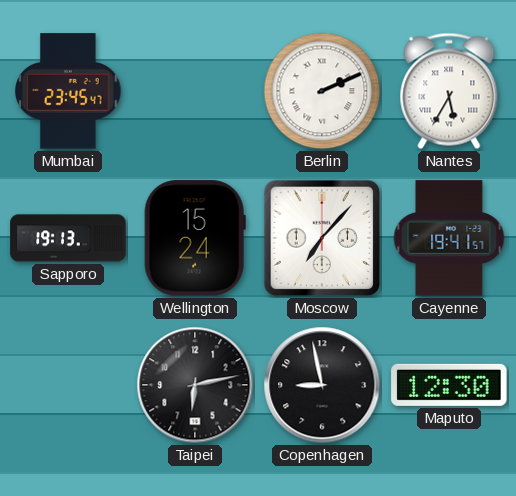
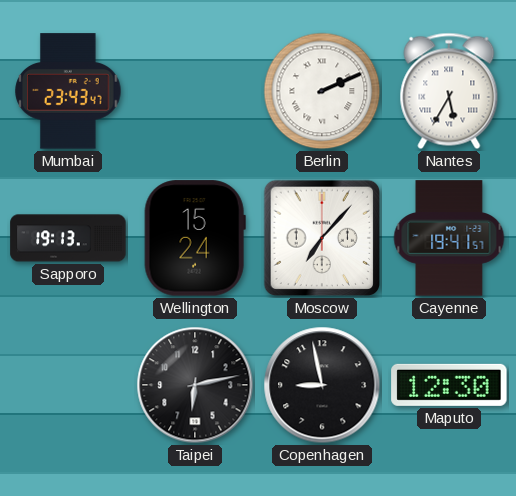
Mumbai: 23:45 -> 23:43
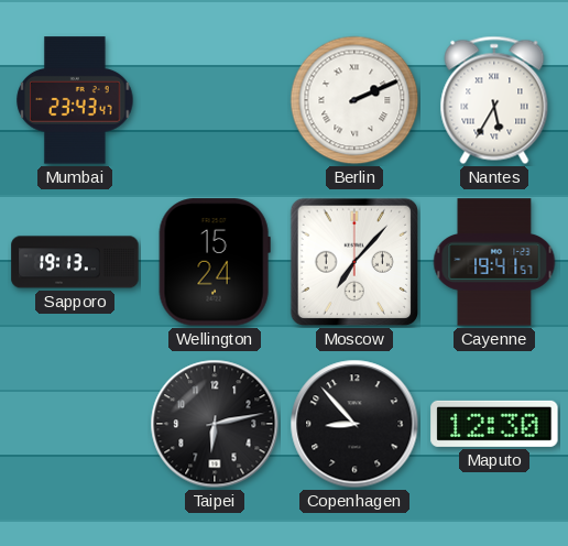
Copenhagen: 8:58 -> 8:53
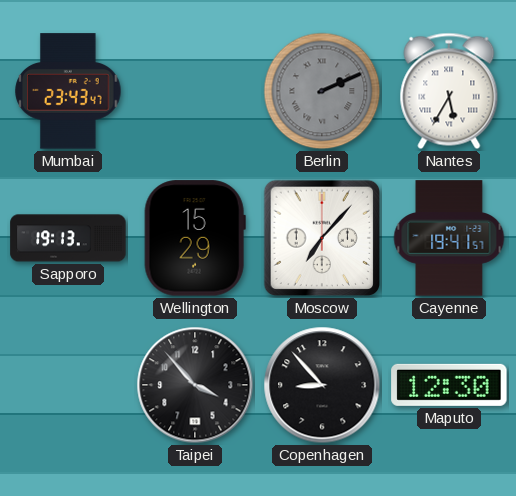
Berlin dial: white -> grey
Wellington: 15:24 -> 15:29
Taipei: 6:13 -> 3:53
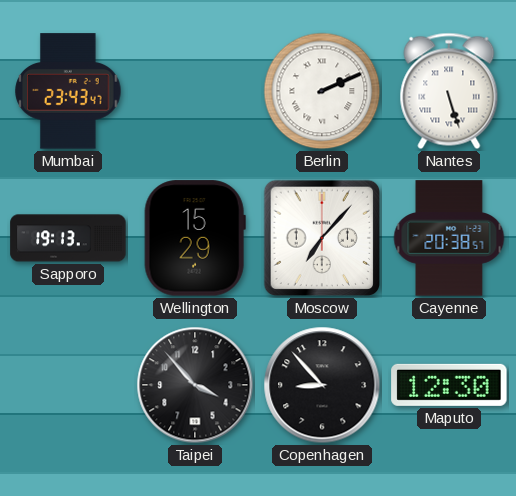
Berlin dial: grey -> white
Nantes: 5:35 -> 5:27
Cayenne: 19:41 -> 20:38
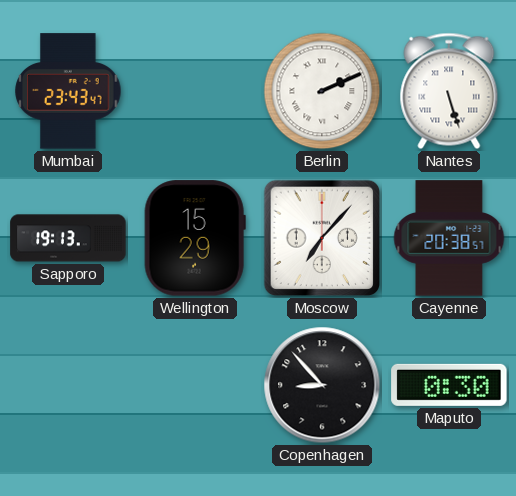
Taipei: 3:53 -> none
Maputo: 12:30 -> 0:30
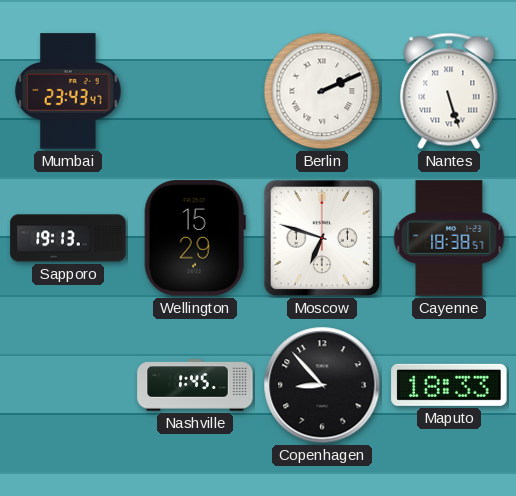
Moscow: 7:07 -> 6:48
Cayenne: 20:38 -> 18:38
Nashville: none -> 1:45
Maputo: 0:30 -> 18:33
